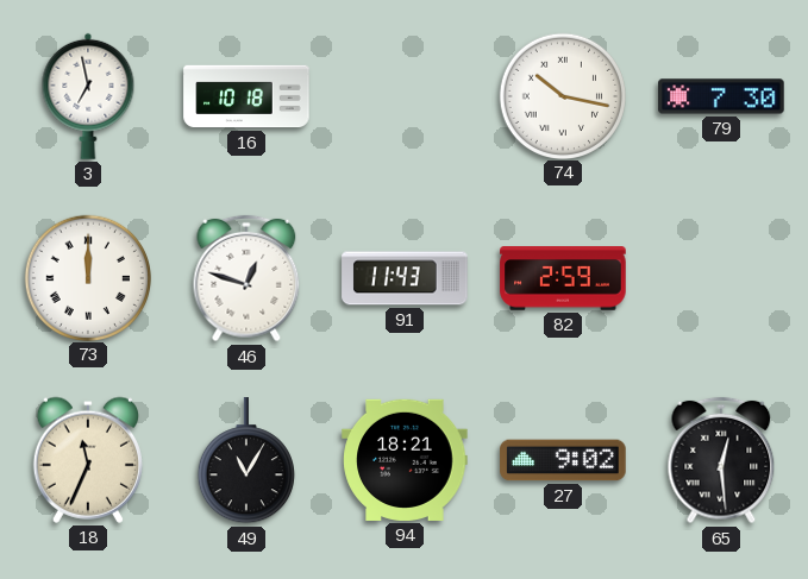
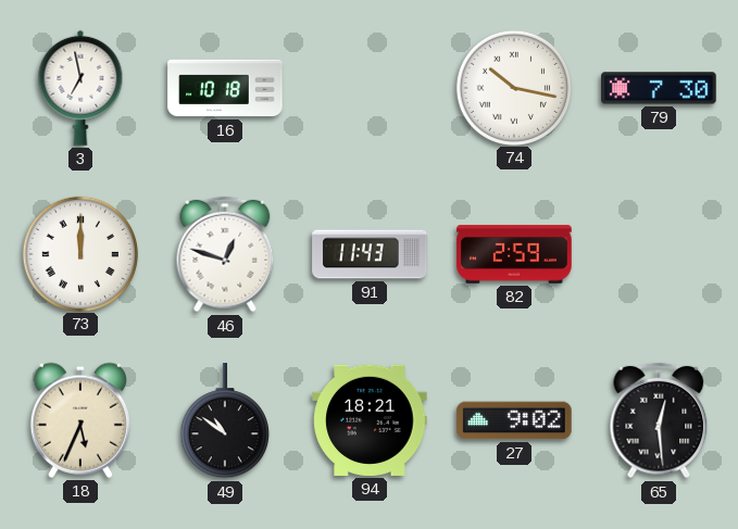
18: 11:34 -> 5:34
49: 11:05 -> 10:51
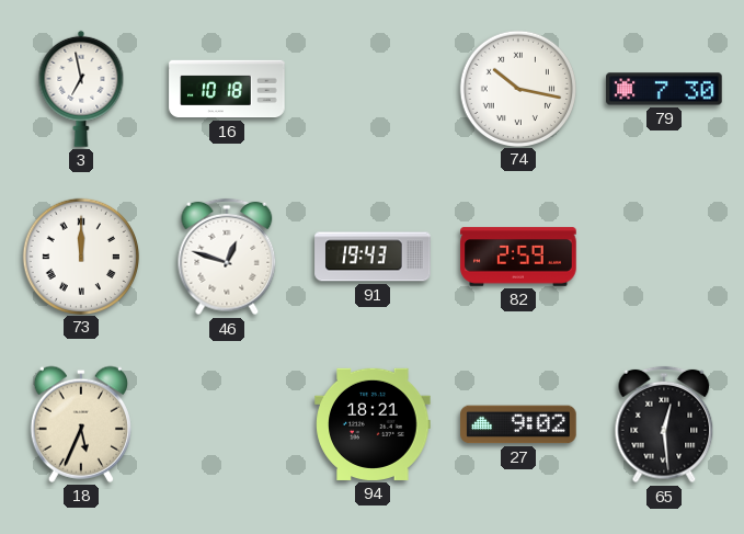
91: 11:43 -> 19:43
49: 10:51 -> none
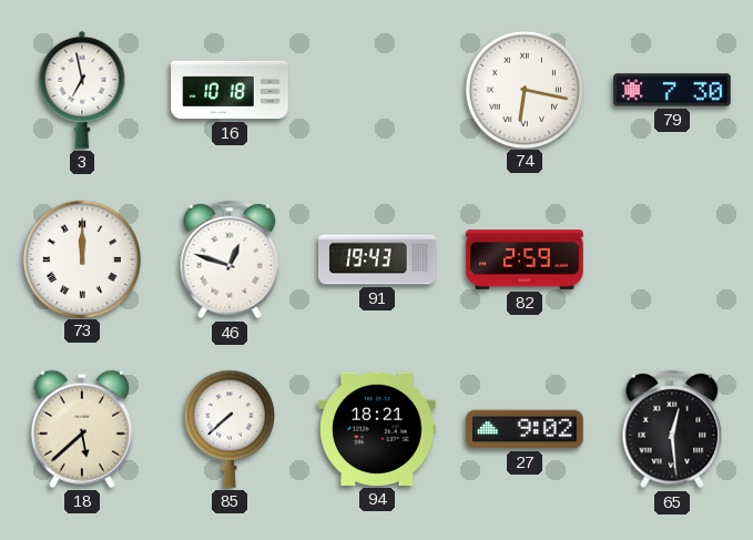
74: 10:17 -> 6:17
18: 5:34 -> 5:38
85: none -> 7:38
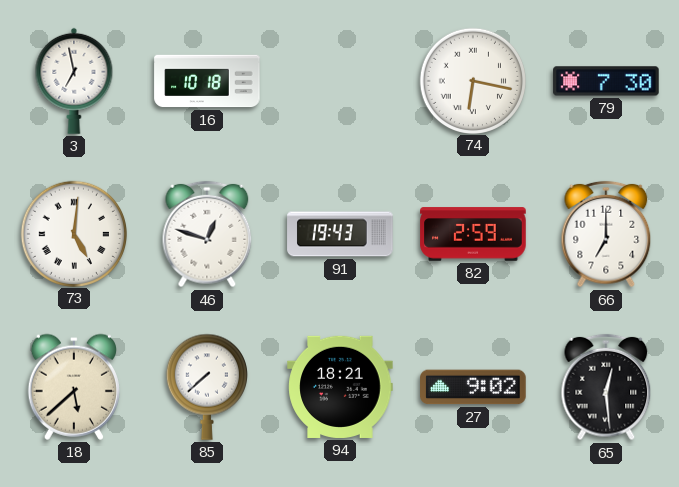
73: 12:00 -> 5:01
66: none -> 7:00
